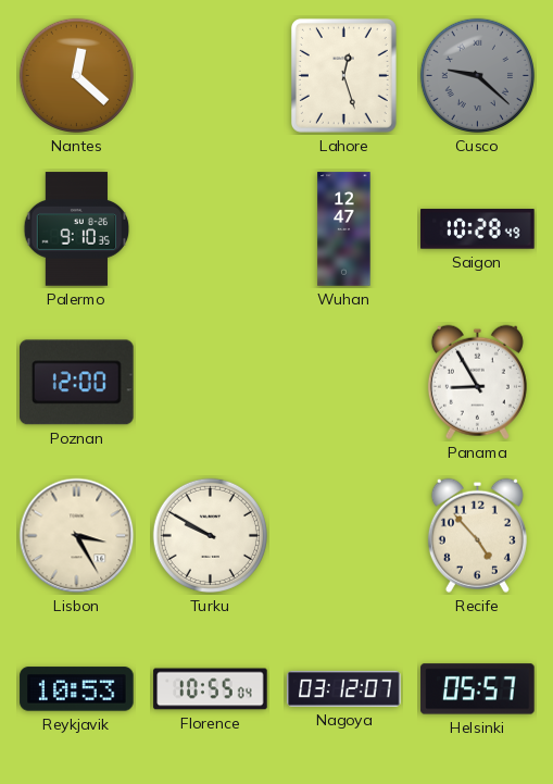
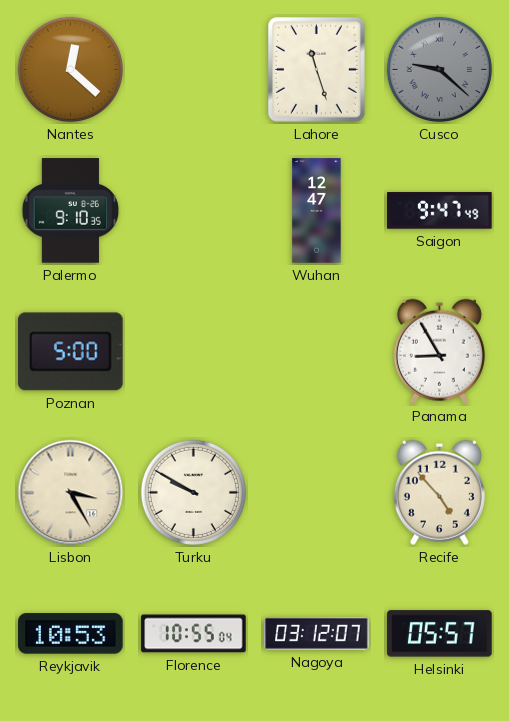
Lahore: 12:27 -> 11:27
Saigon: 10:28 -> 9:47
Poznan: 12:00 -> 5:00
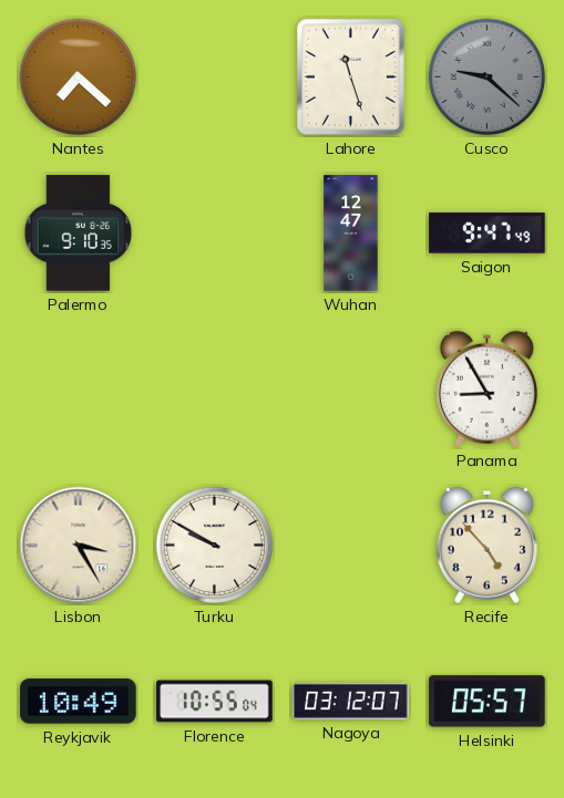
Nantes: 12:22 -> 7:22
Poznan: 5:00 -> none
Reykjavik: 10:53 -> 10:49
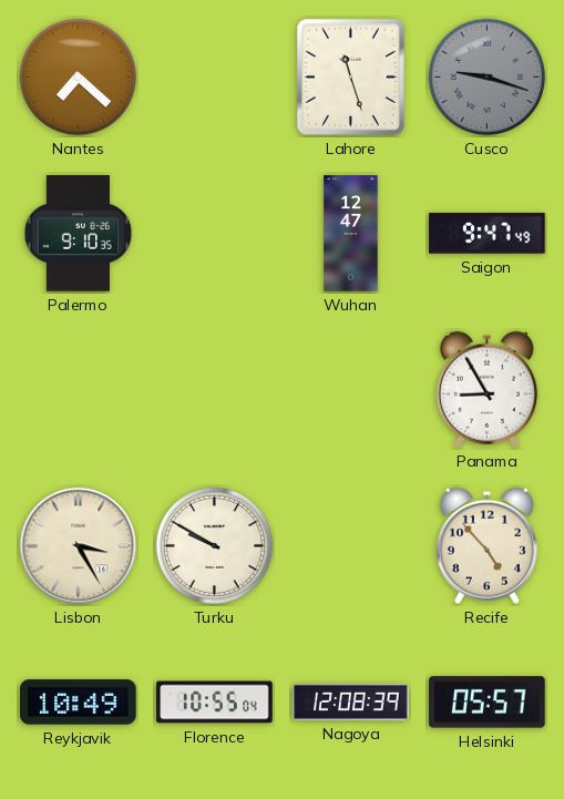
Cusco: 9:22 -> 9:18
Nagoya: 03:12 -> 12:08
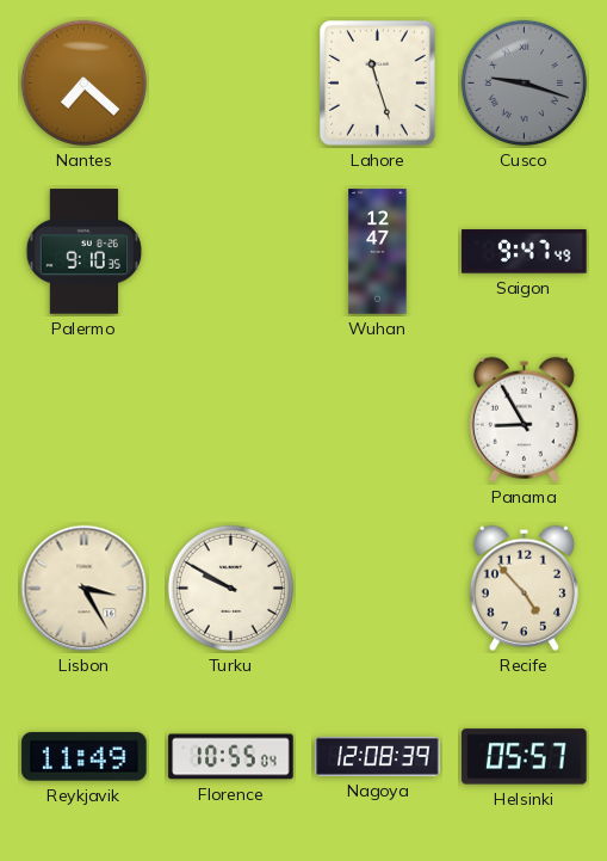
Reykjavik: 10:49 -> 11:49
